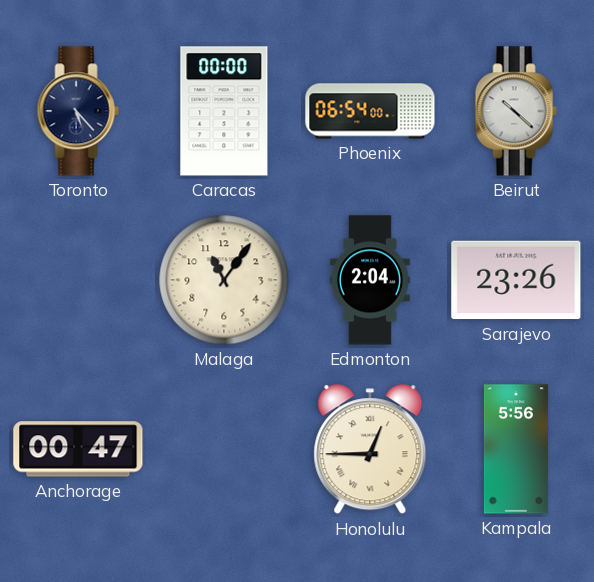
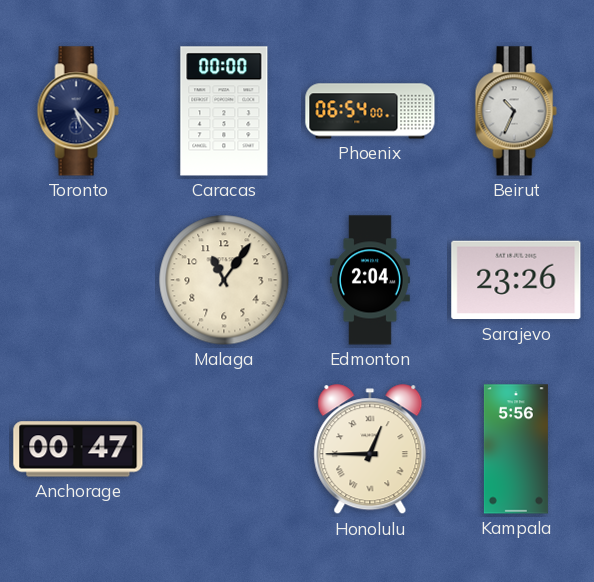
Beirut: 10:22 -> 10:34
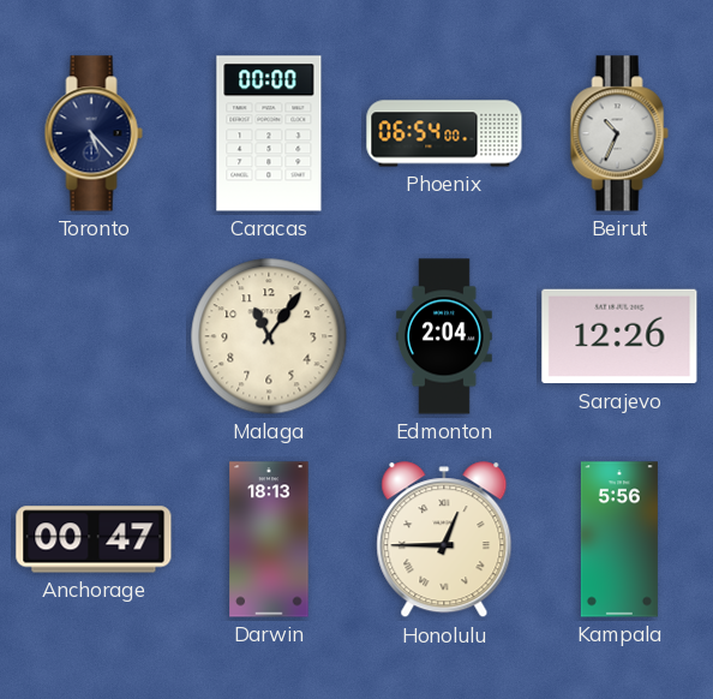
Sarajevo: 23:26 -> 12:26
Darwin: none -> 18:13
